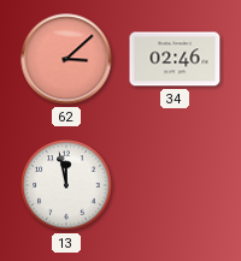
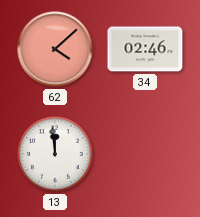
62: 3:08 -> 4:08
13: 11:58 -> 11:59
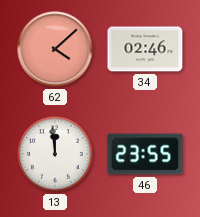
46: none -> 23:55
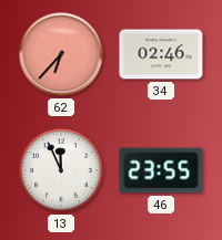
62: 4:08 -> 6:37
13: 11:59 -> 11:56
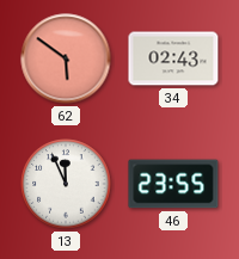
62: 6:37 -> 5:51
34: 02:46 -> 02:43
